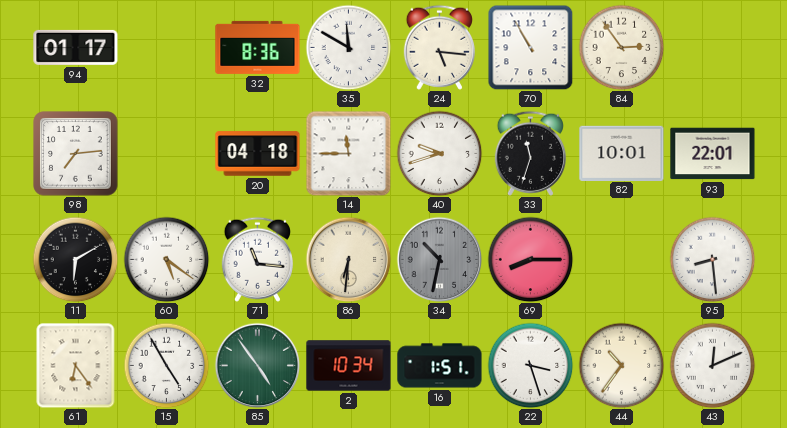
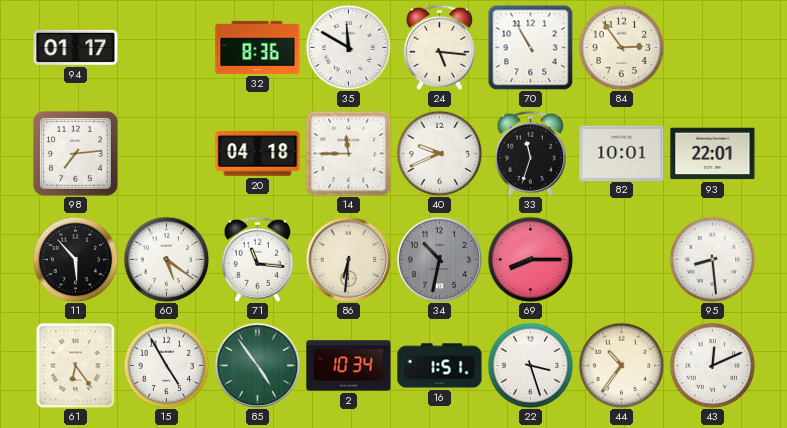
40: 9:42 -> 9:41
11: 6:10 -> 5:53
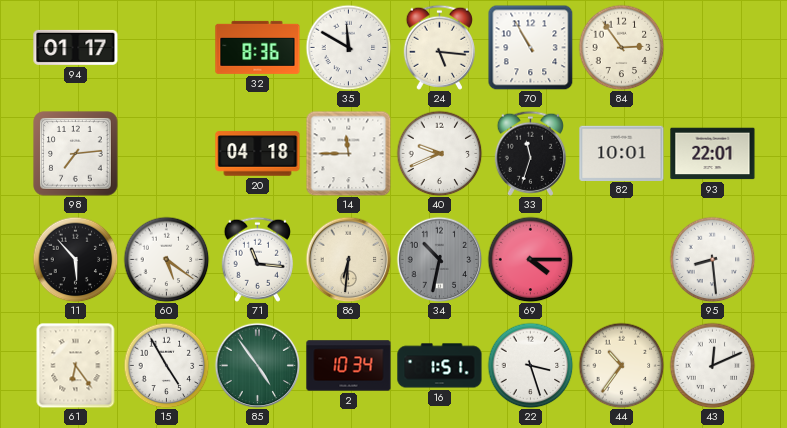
69: 8:15 -> 4:15
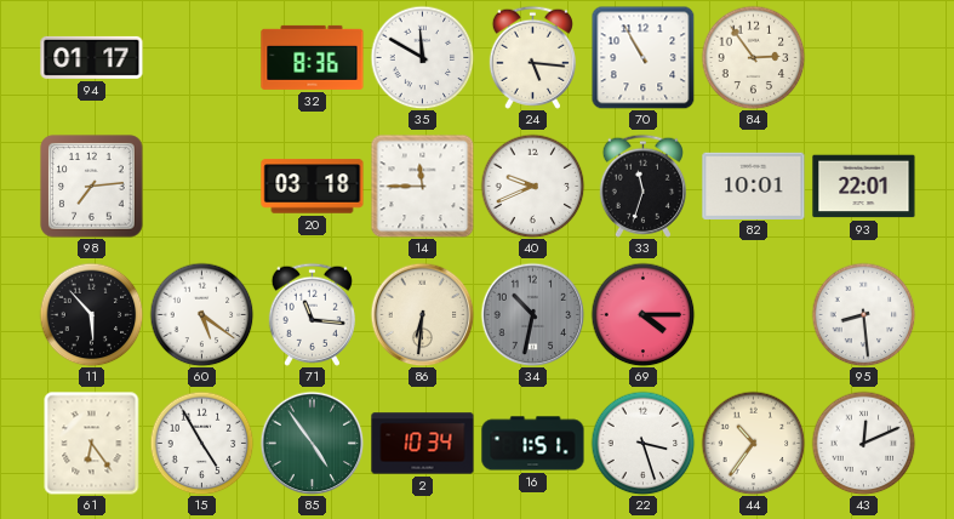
20: 04:18 -> 03:18
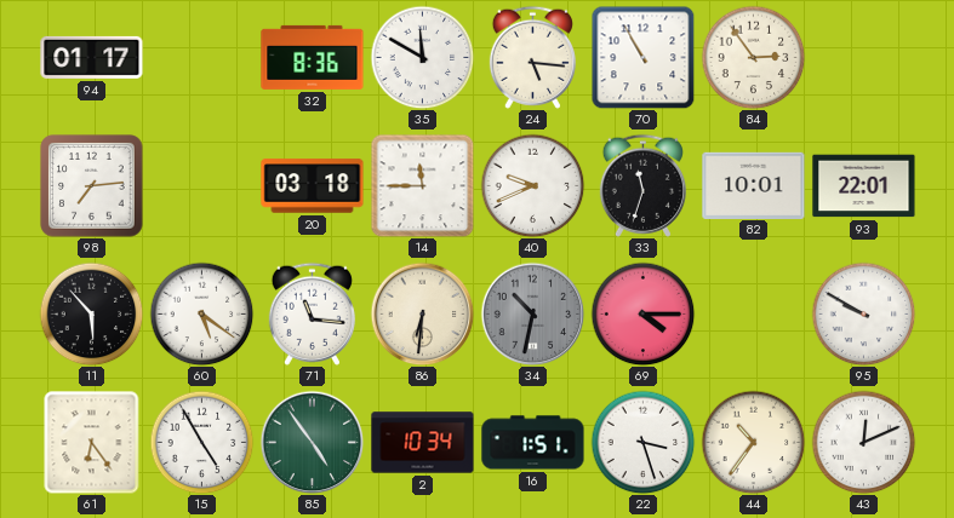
95: 8:29 -> 9:50
